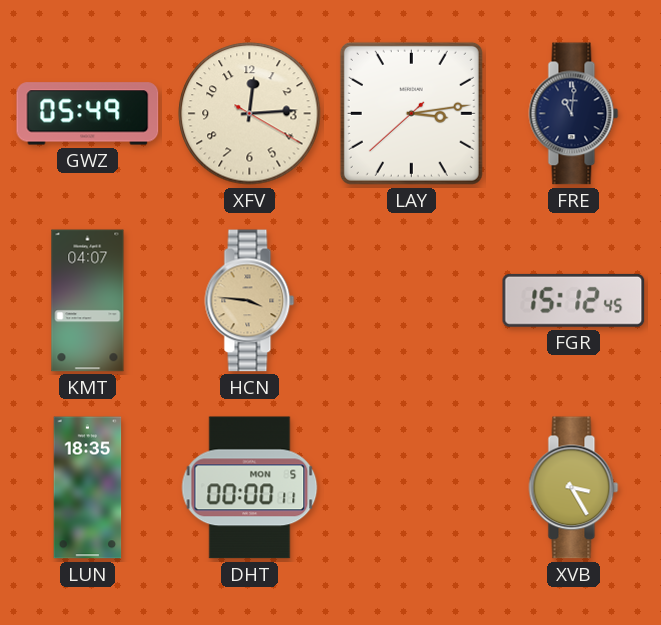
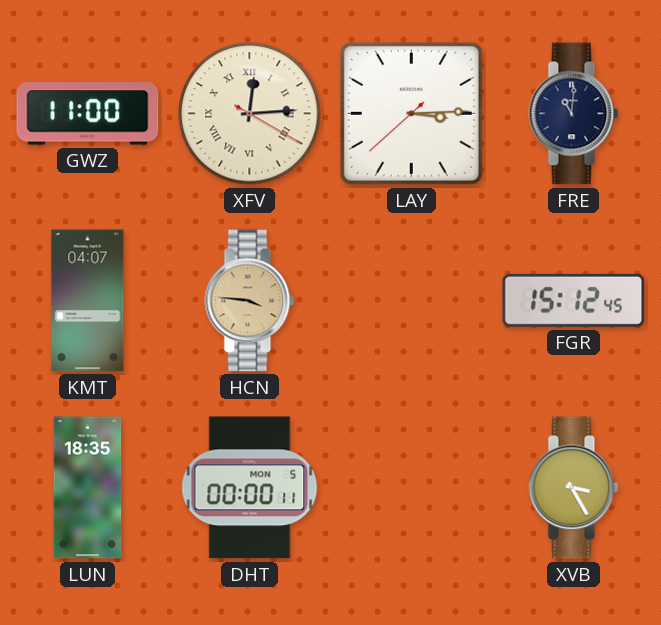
GWZ: 05:49 -> 11:00
XFV numerals: Arabic -> Roman
LAY: 3:13 -> 3:14
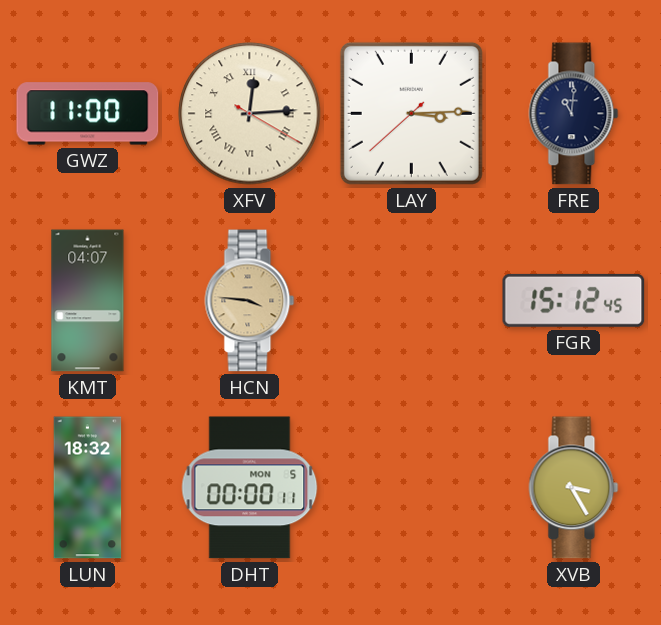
LUN: 18:35 -> 18:32
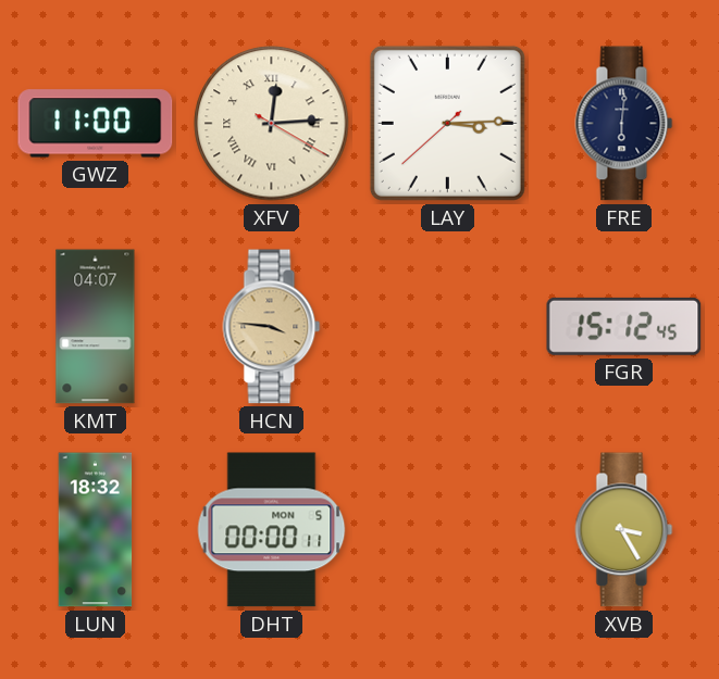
FRE: 11:01 -> 6:01
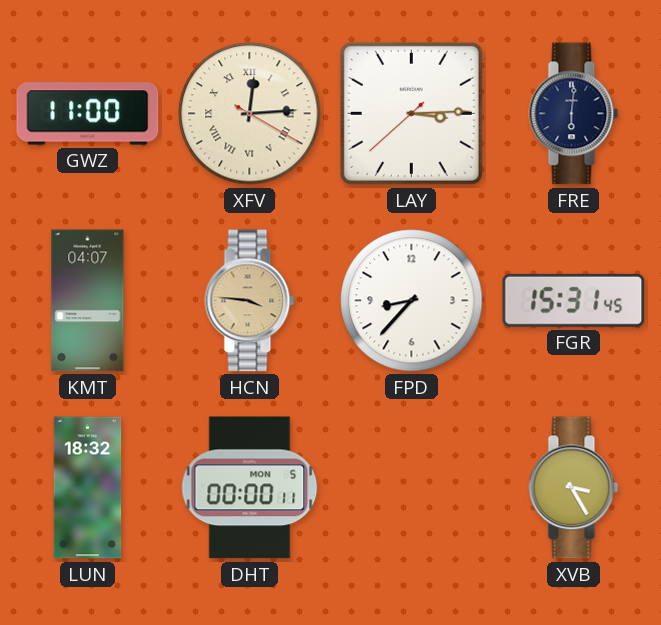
FPD: none -> 8:37
FGR: 15:12 -> 15:31
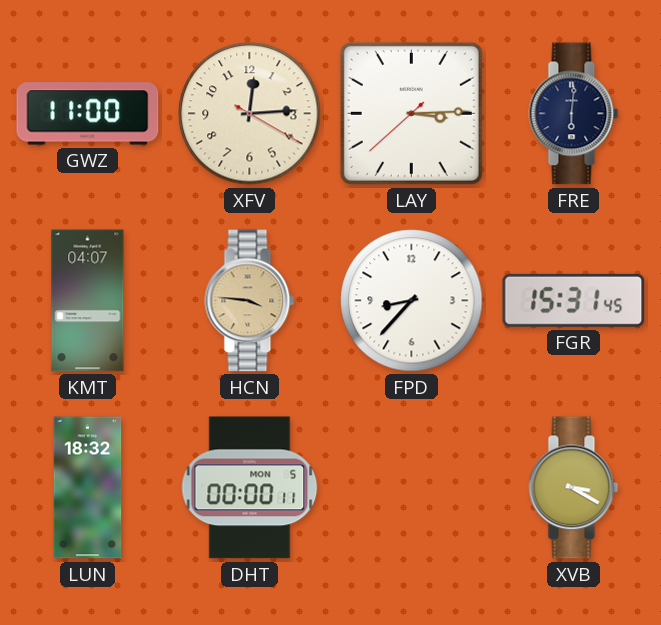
XFV numerals: Roman -> Arabic
XVB: 3:25 -> 3:20
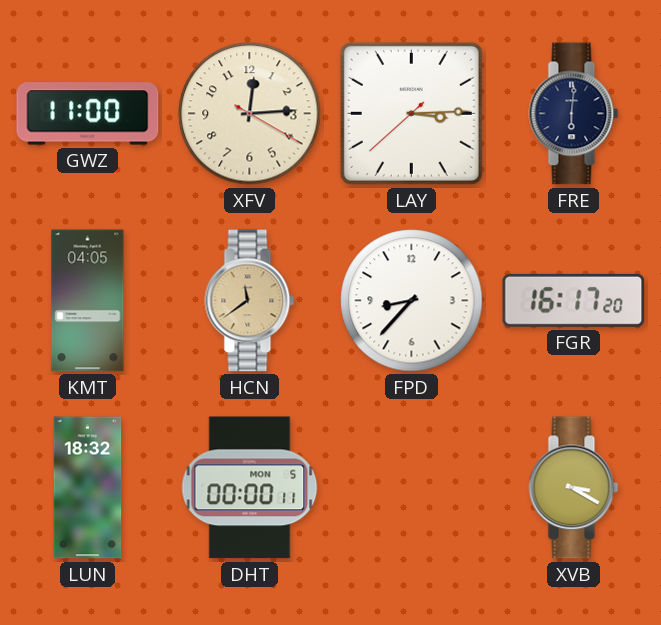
KMT: 04:07 -> 04:05
HCN: 3:46 -> 11:39
FGR: 15:31 -> 16:17
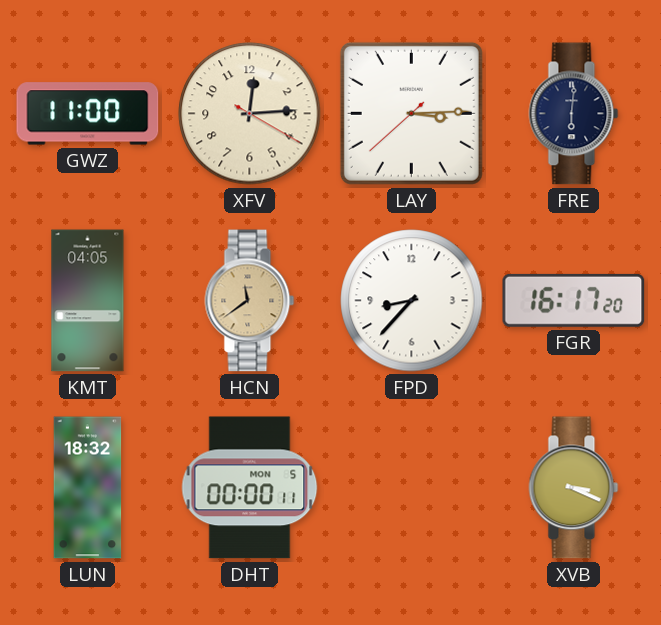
XVB: 3:20 -> 3:19
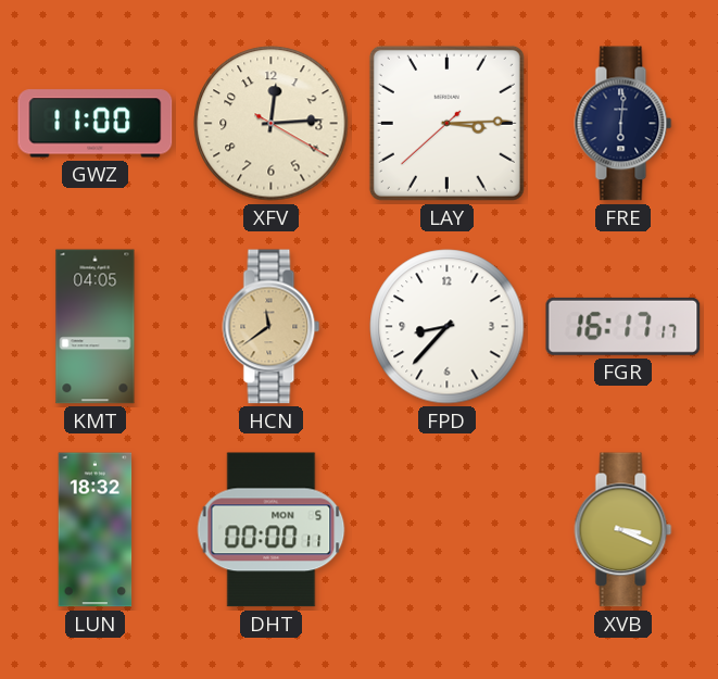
FGR: 16:17:20 -> 16:17:17
